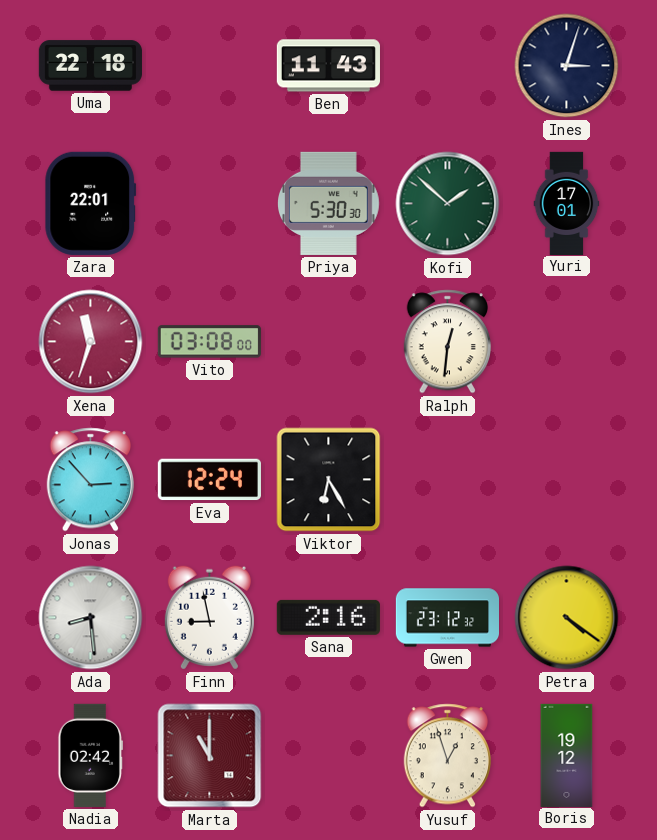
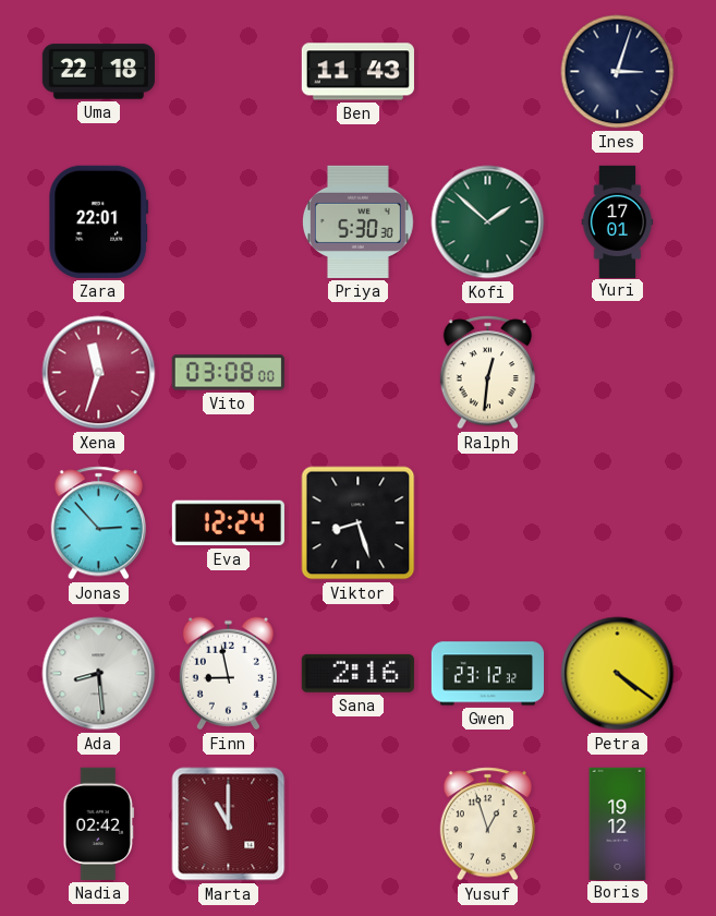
Viktor: 6:25 -> 8:27
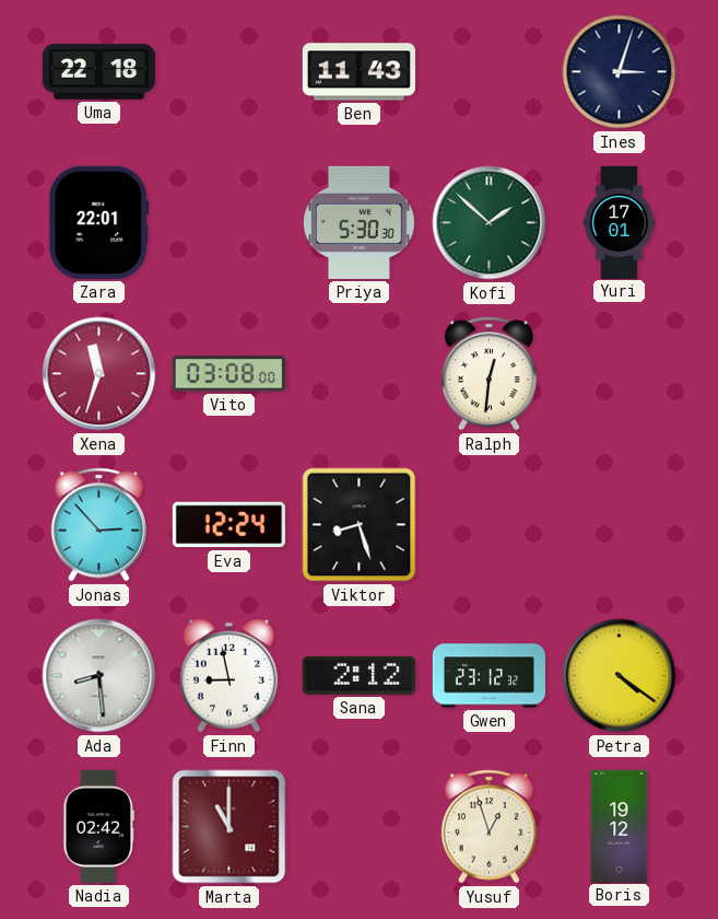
Sana: 2:16 -> 2:12
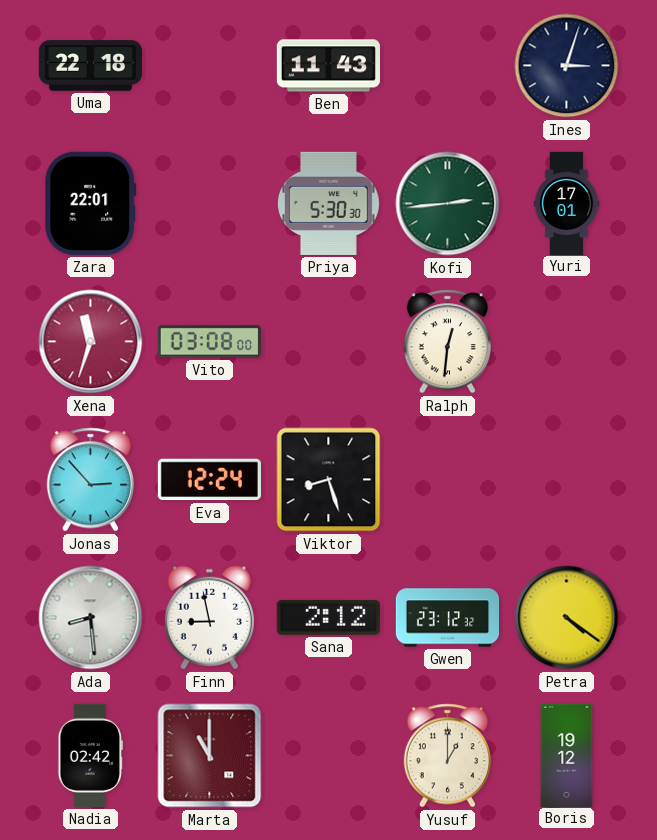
Kofi: 1:52 -> 2:44
Yusuf: 12:57 -> 1:00
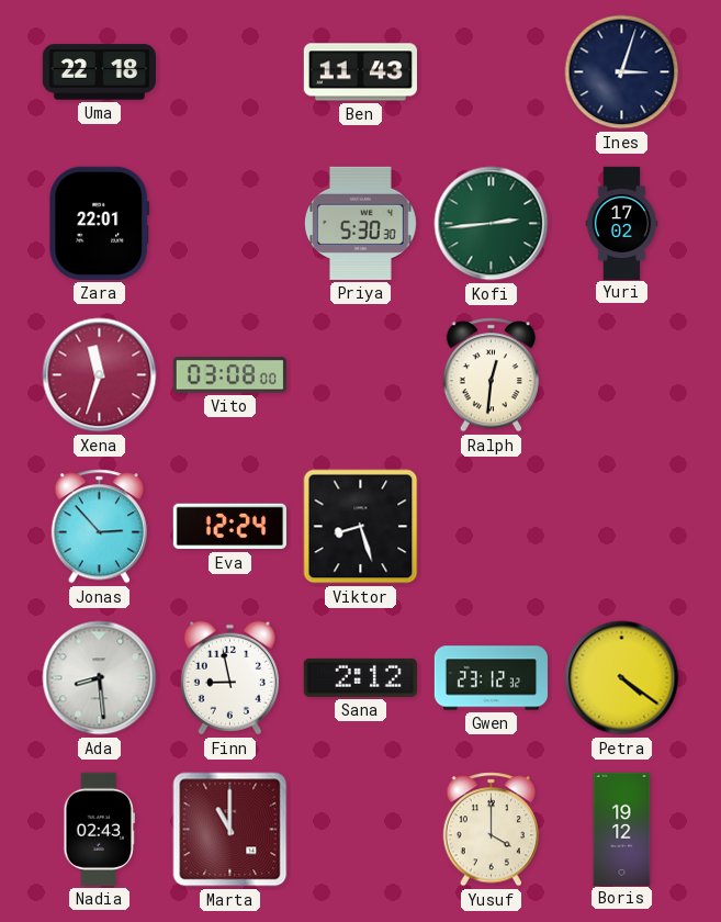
Yuri: 17:01 -> 17:02
Nadia: 02:42 -> 02:43
Yusuf: 1:00 -> 4:00
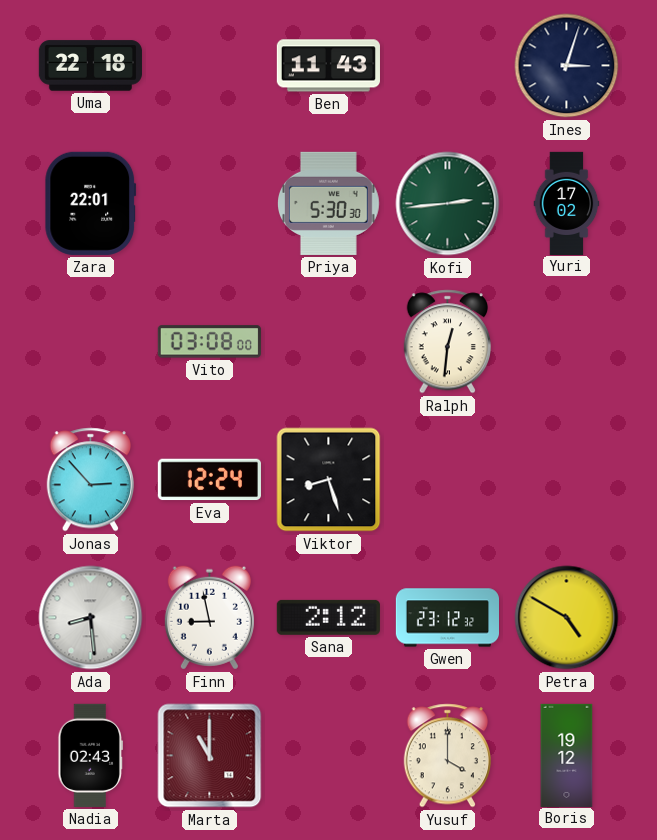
Xena: 11:33 -> none
Petra: 4:21 -> 4:50
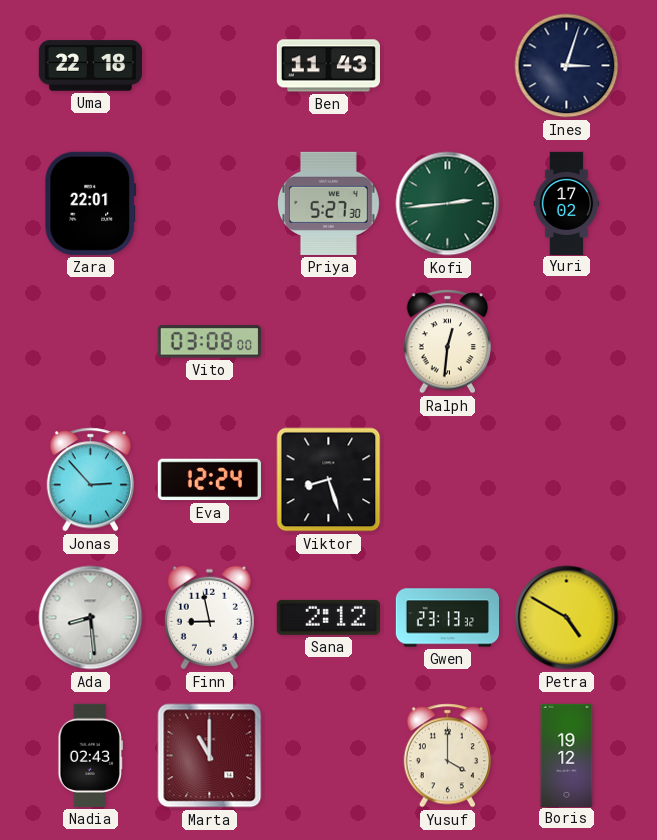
Priya: 5:30 -> 5:27
Gwen: 23:12 -> 23:13
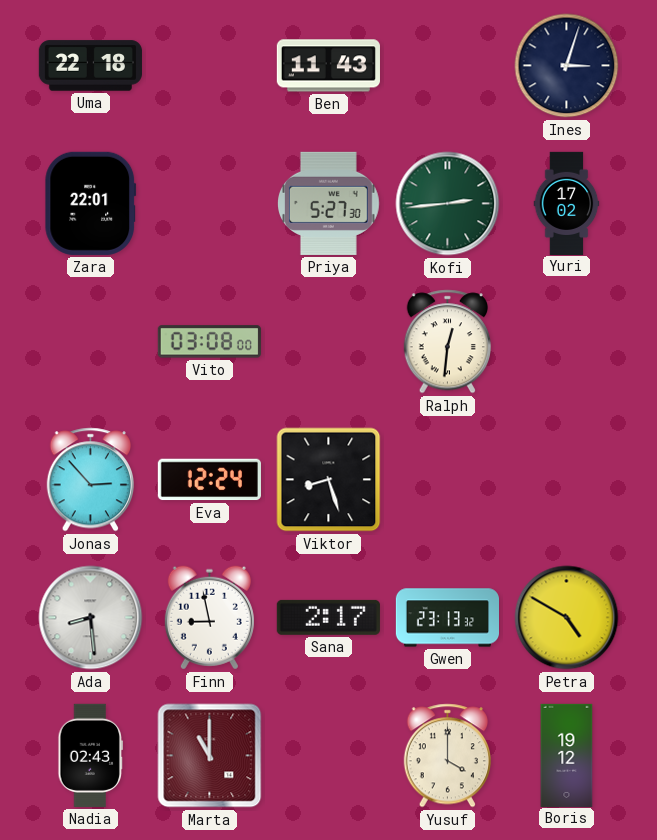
Sana: 2:12 -> 2:17
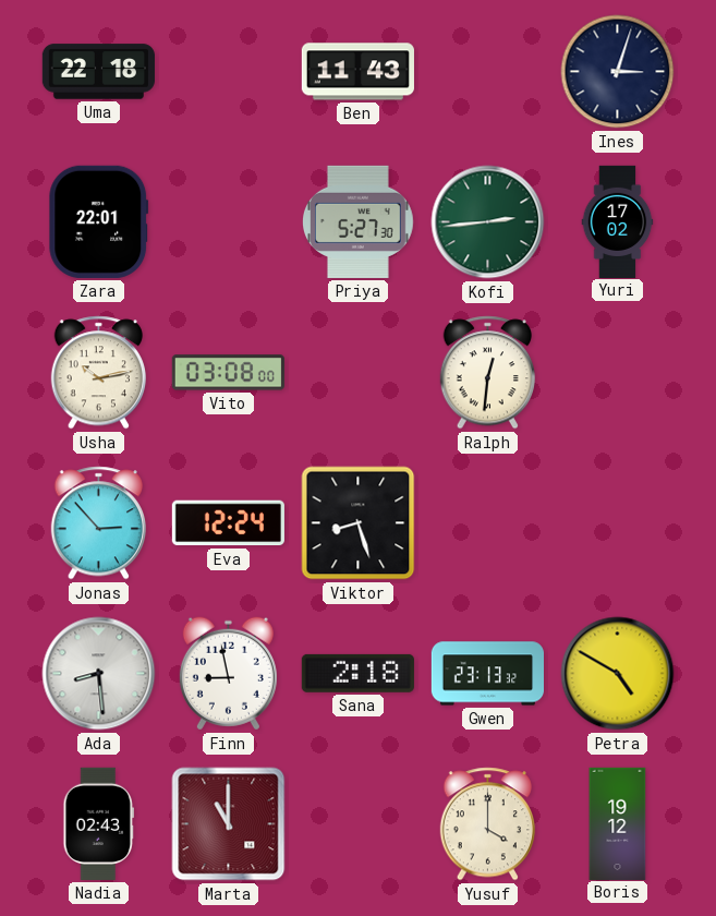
Usha: none -> 10:13
Sana: 2:17 -> 2:18
